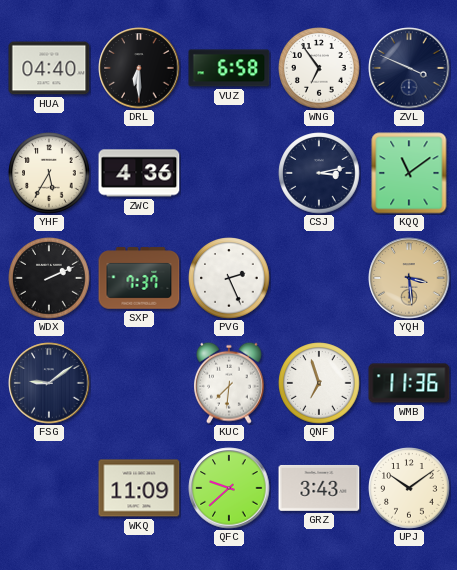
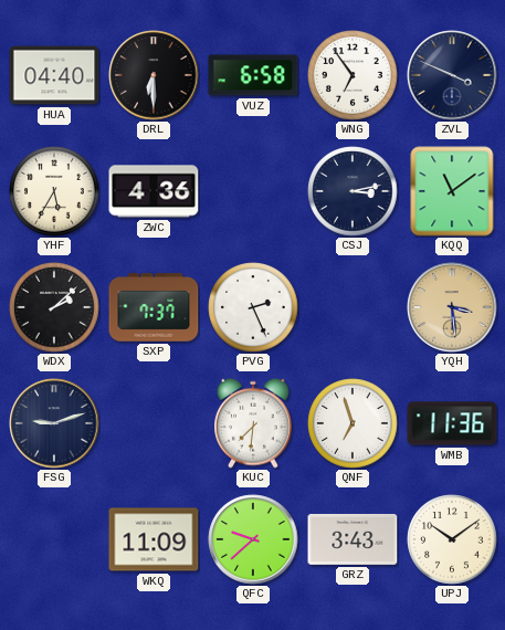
WDX: 2:11 -> 2:08
FSG: 9:09 -> 9:12
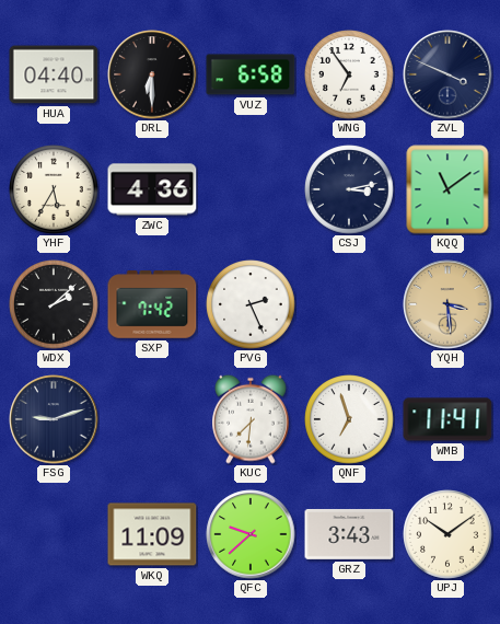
SXP: 7:37 -> 7:42
WMB: 11:36 -> 11:41
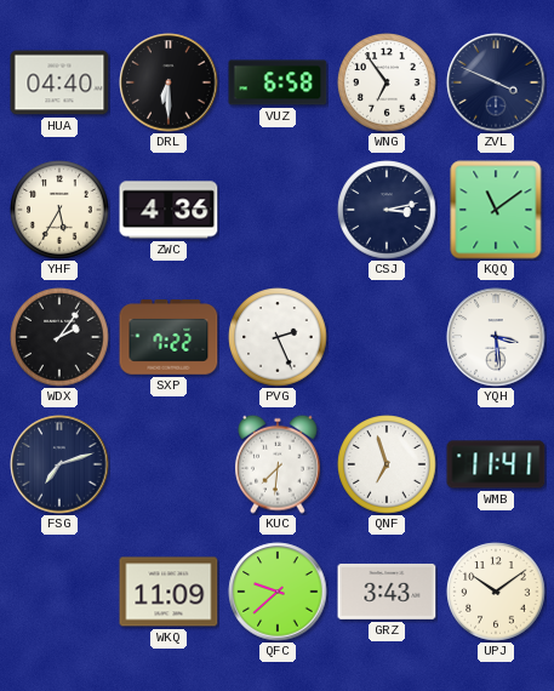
WDX: 2:08 -> 2:06
SXP: 7:42 -> 7:22
YQH dial: champagne -> white
FSG: 9:12 -> 7:12
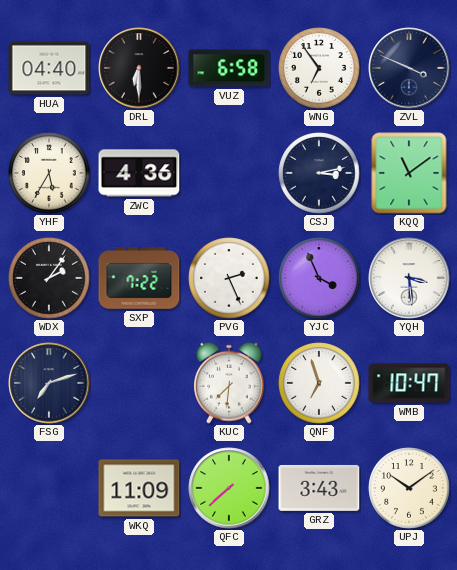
YJC: none -> 3:56
WMB: 11:41 -> 10:47
QFC: 9:38 -> 7:38
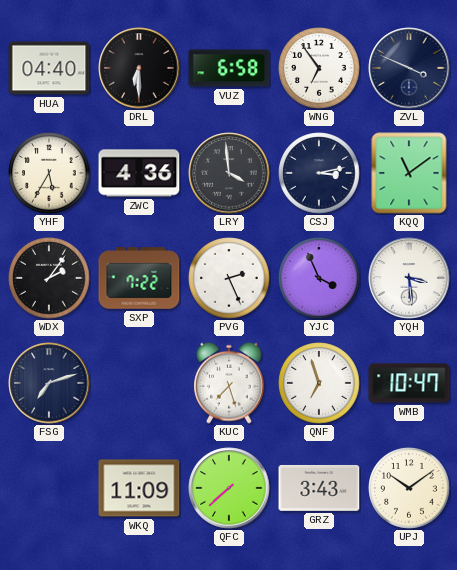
LRY: none -> 3:59
KUC: 7:31 -> 7:27
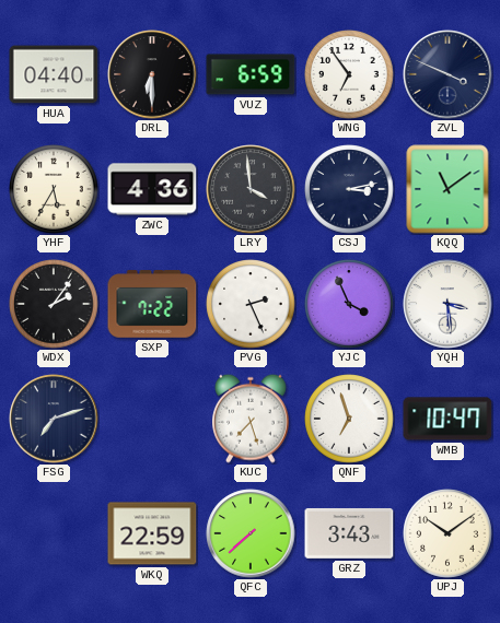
VUZ: 6:58 -> 6:59
WKQ: 11:09 -> 22:59
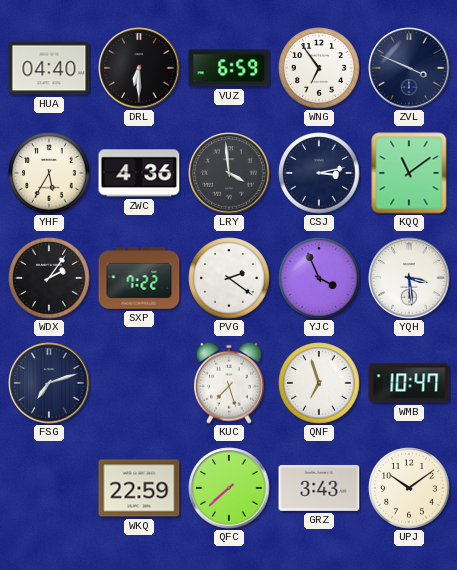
PVG: 2:26 -> 2:21
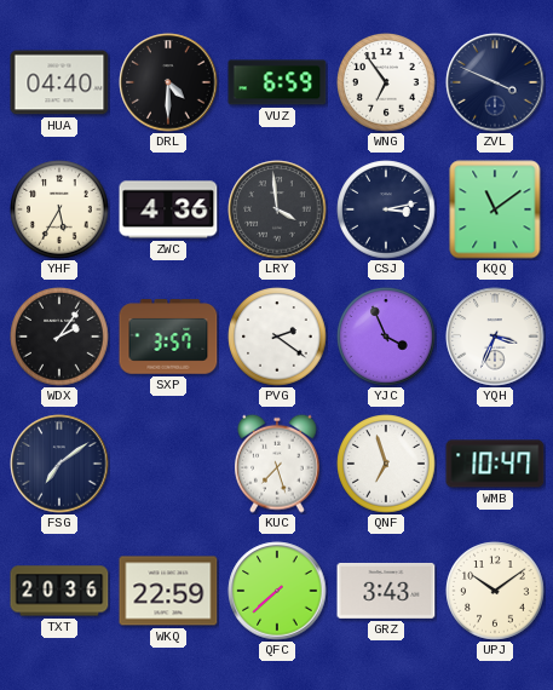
DRL: 6:30 -> 4:30
SXP: 7:22 -> 3:57
YQH: 3:29 -> 3:34
FSG: 7:12 -> 7:09
TXT: none -> 20:36
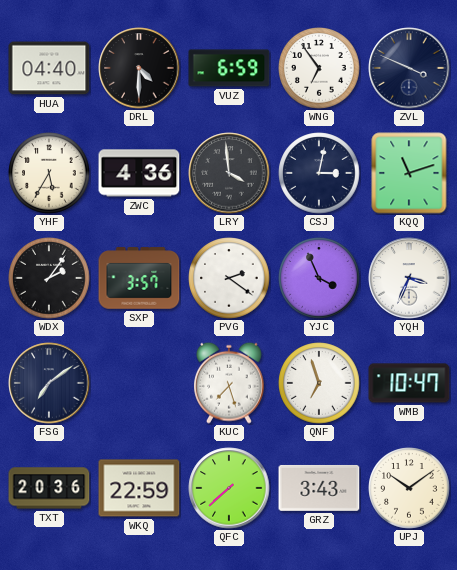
CSJ: 3:13 -> 3:02
KQQ: 11:09 -> 11:12
